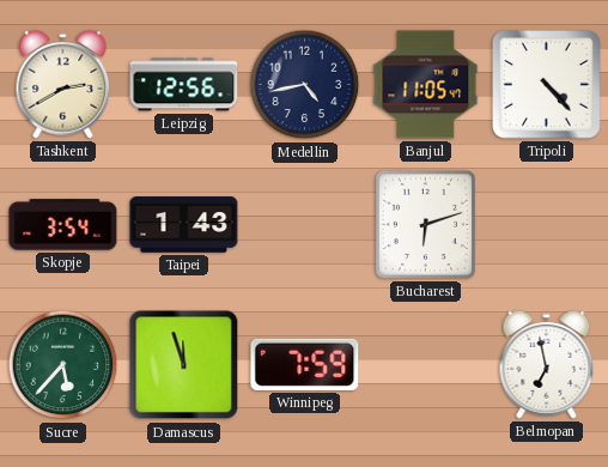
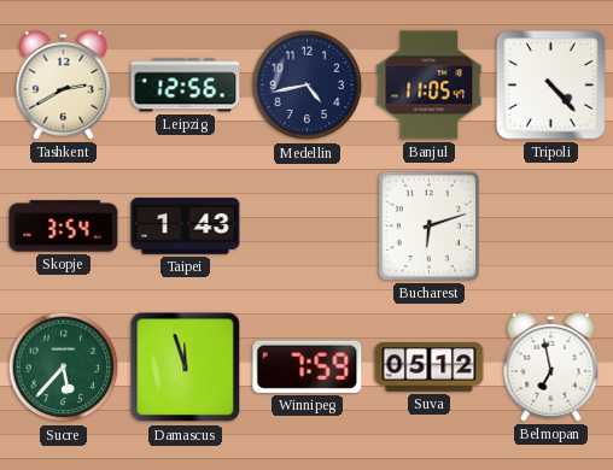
Suva: none -> 05:12
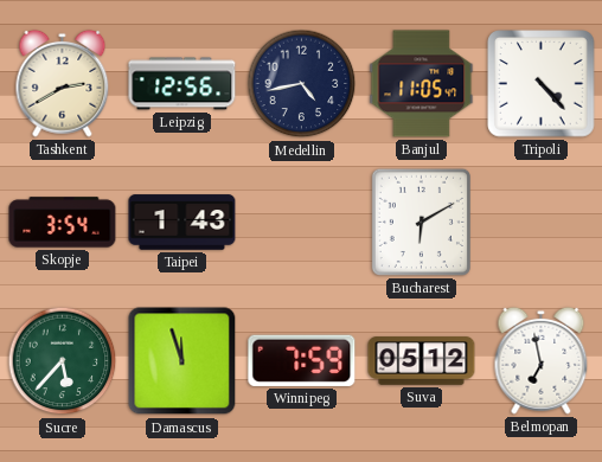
Bucharest: 6:12 -> 6:10
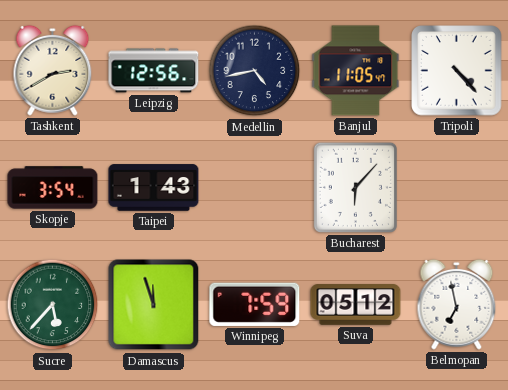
Bucharest: 6:10 -> 6:07
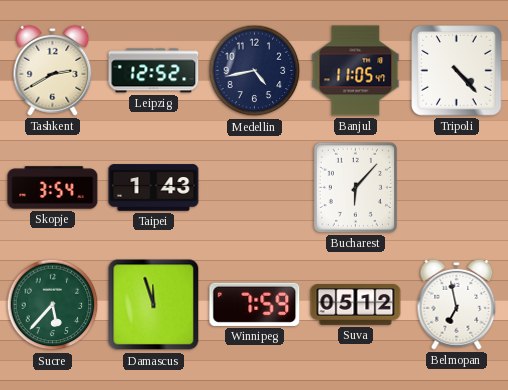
Leipzig: 12:56 -> 12:52
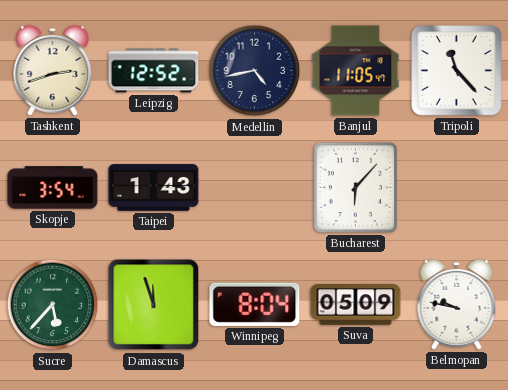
Tashkent: 2:40 -> 2:42
Tripoli: 4:23 -> 11:23
Winnipeg: 7:59 -> 8:04
Suva: 05:12 -> 05:09
Belmopan: 6:58 -> 9:47
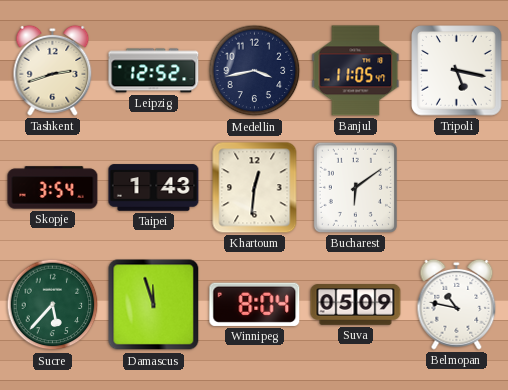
Medellin: 4:43 -> 3:43
Tripoli: 11:23 -> 5:17
Khartoum: none -> 12:31
Bucharest: 6:07 -> 6:09
Belmopan: 9:47 -> 10:47
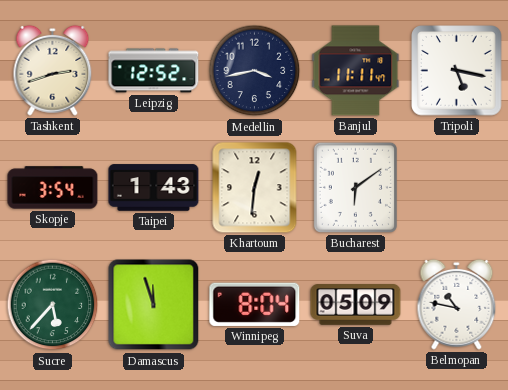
Banjul: 11:05 -> 11:11
